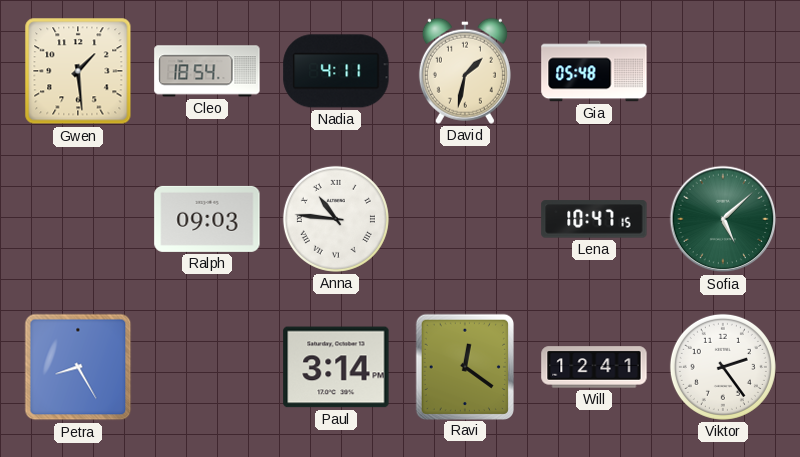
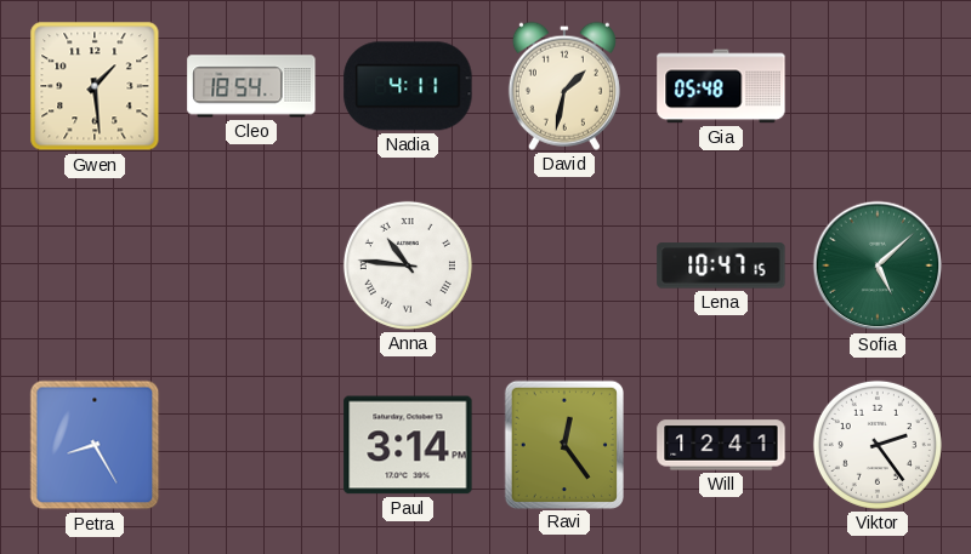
Ralph: 09:03 -> none
Ravi: 12:21 -> 12:24
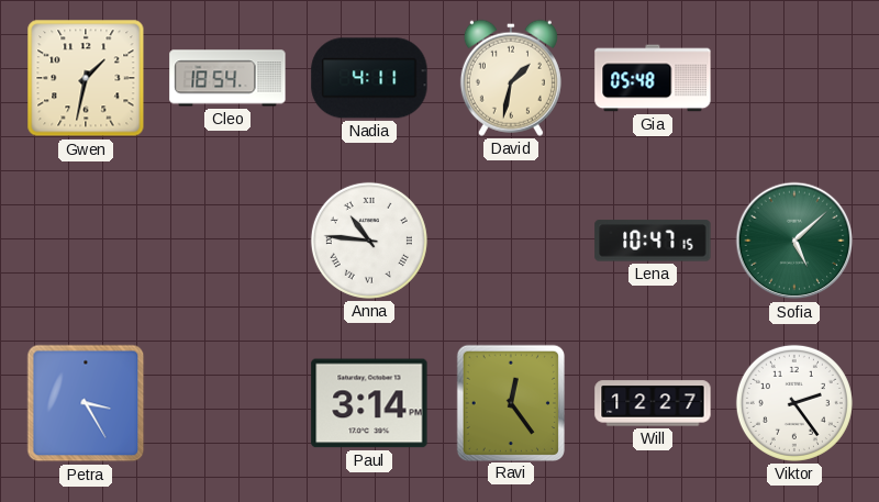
Gwen: 1:29 -> 1:32
Petra: 8:25 -> 3:25
Will: 12:41 -> 12:27
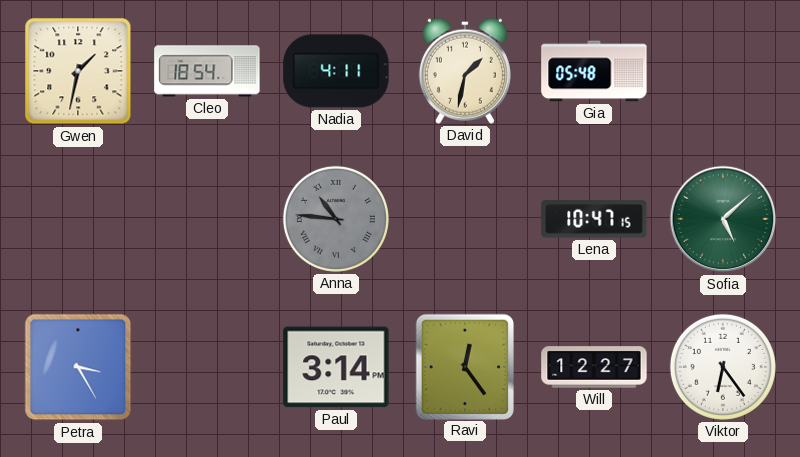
Anna dial: white -> grey
Viktor: 2:24 -> 6:24
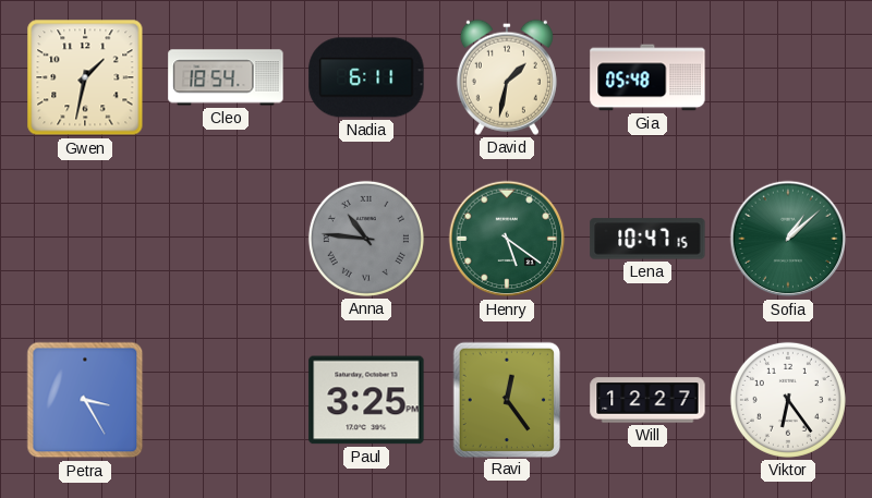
Nadia: 4:11 -> 6:11
Henry: none -> 5:21
Sofia: 5:08 -> 1:08
Paul: 3:14 -> 3:25
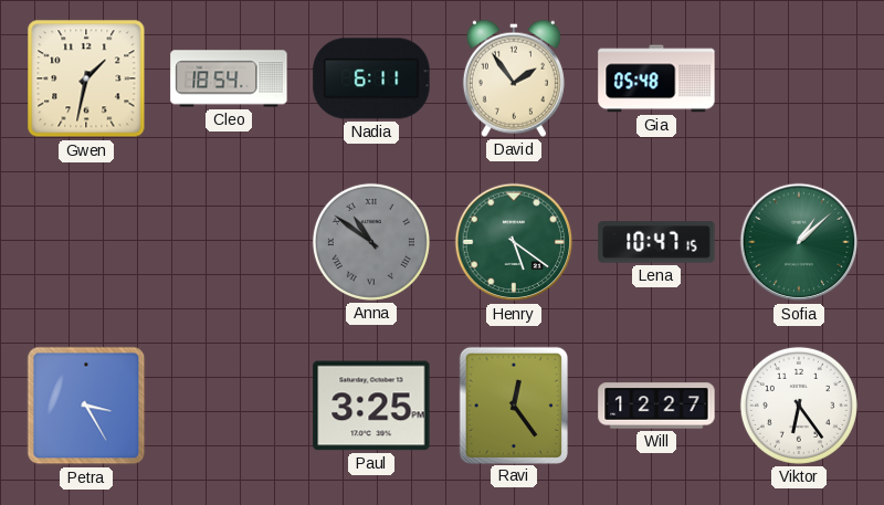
David: 1:32 -> 1:54
Anna: 10:46 -> 10:51
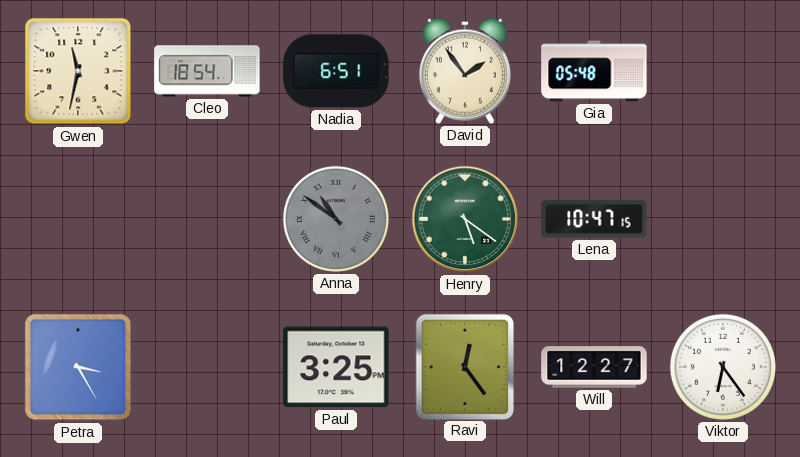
Gwen: 1:32 -> 11:32
Nadia: 6:11 -> 6:51
Sofia: 1:08 -> none
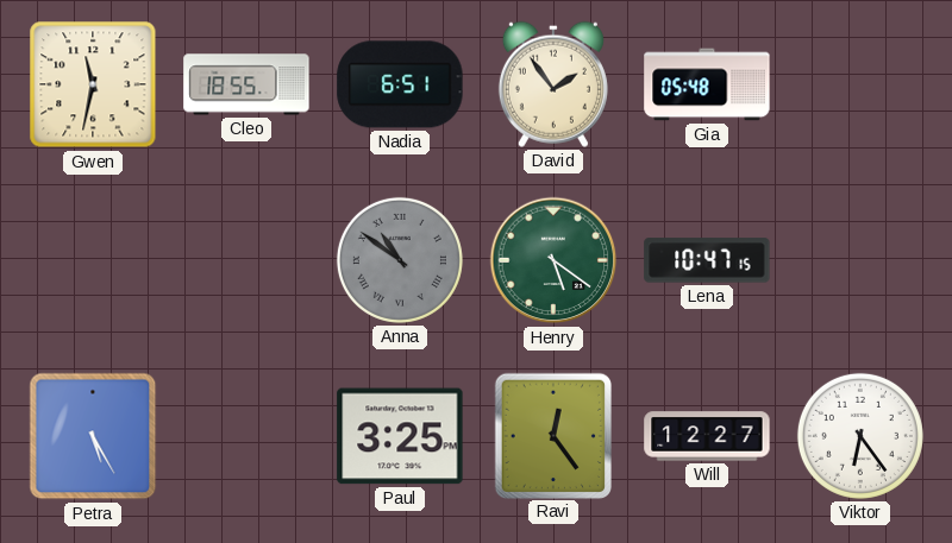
Cleo: 18:54 -> 18:55
Petra: 3:25 -> 5:25
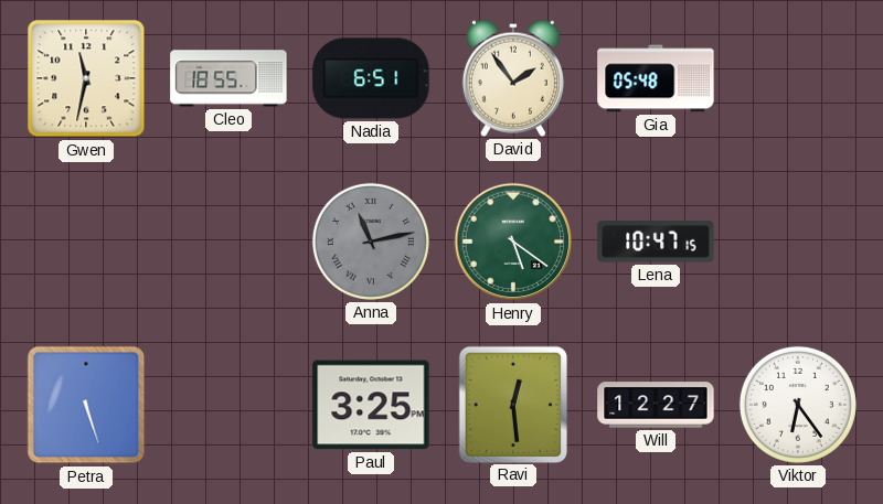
Anna: 10:51 -> 11:13
Petra: 5:25 -> 5:27
Ravi: 12:24 -> 12:29
